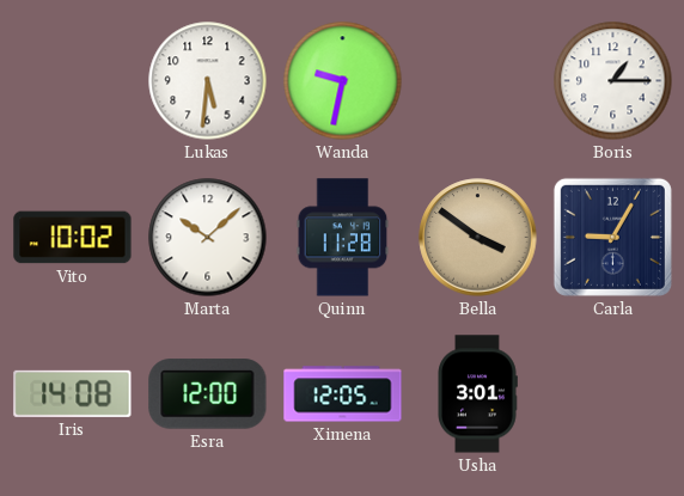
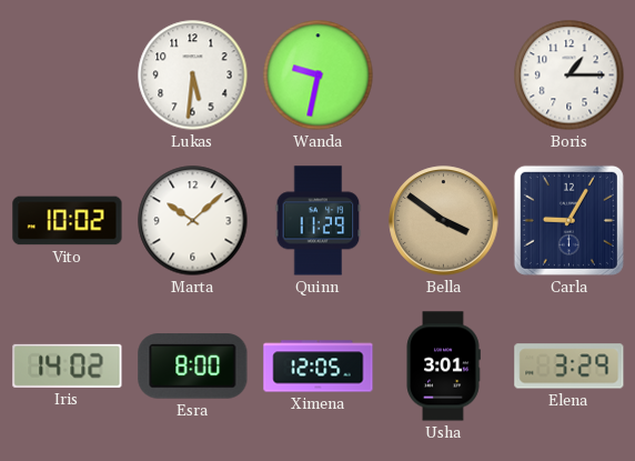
Quinn: 11:28 -> 11:29
Iris: 14:08 -> 14:02
Esra: 12:00 -> 8:00
Elena: none -> 3:29
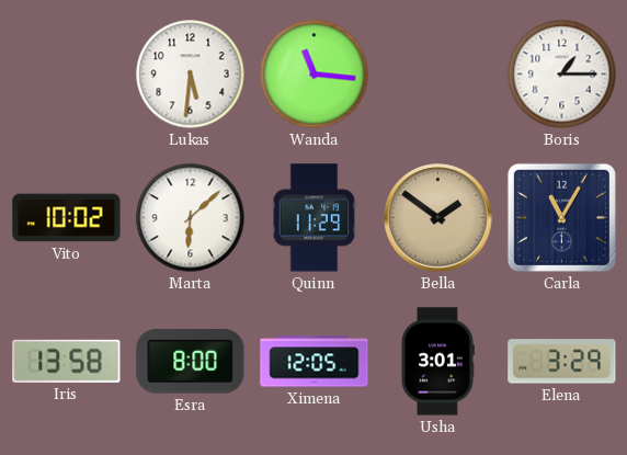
Wanda: 9:32 -> 11:16
Marta: 10:08 -> 6:08
Bella: 3:51 -> 1:51
Carla: 9:05 -> 11:05
Iris: 14:02 -> 13:58
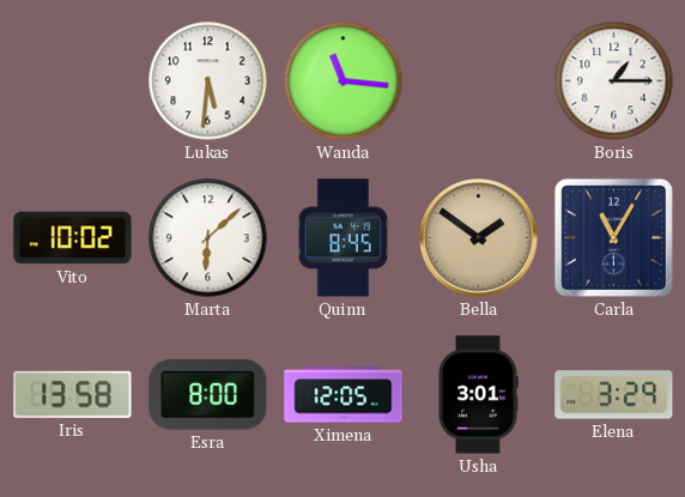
Quinn: 11:29 -> 8:45
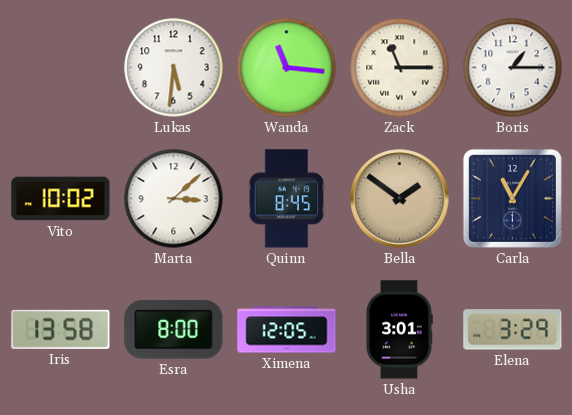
Zack: none -> 11:15
Marta: 6:08 -> 3:08
